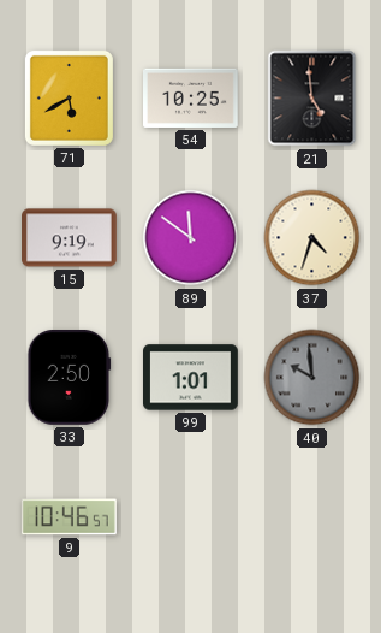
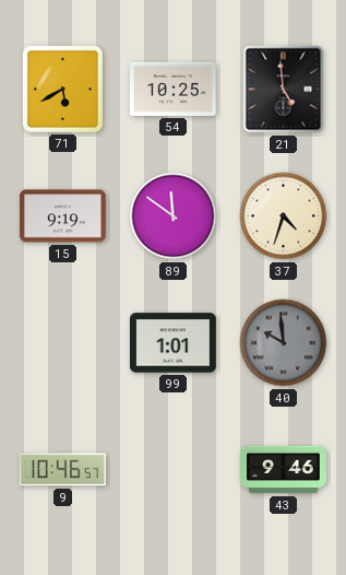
33: 2:50 -> none
43: none -> 9:46
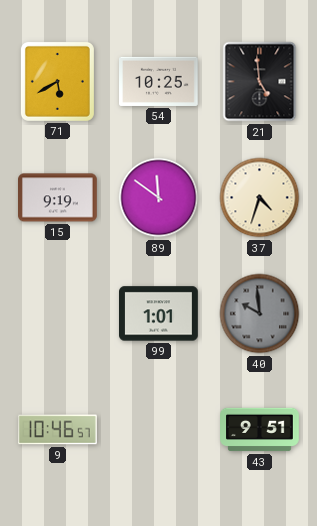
43: 9:46 -> 9:51
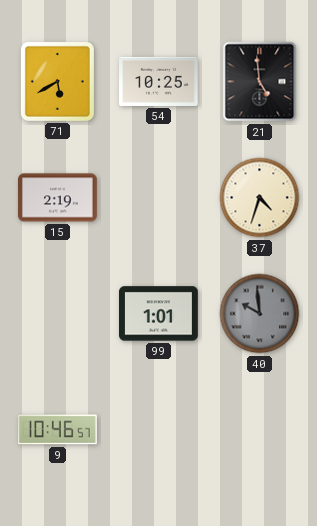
15: 9:19 -> 2:19
89: 11:51 -> none
43: 9:51 -> none
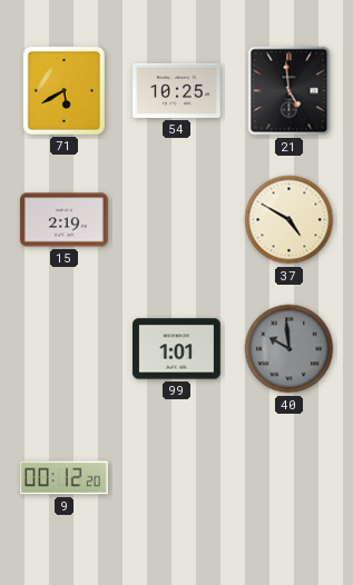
37: 4:33 -> 4:50
9: 10:46 -> 00:12
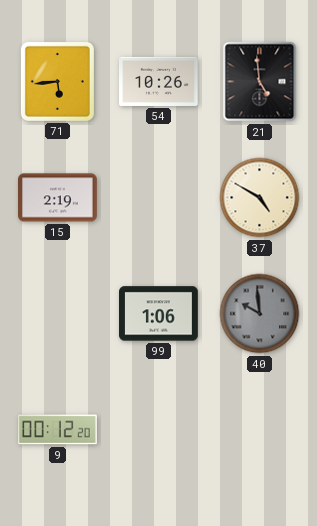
71: 5:40 -> 5:44
54: 10:25 -> 10:26
99: 1:01 -> 1:06
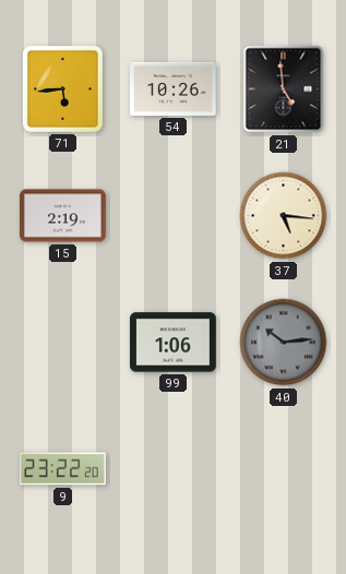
37: 4:50 -> 5:16
40: 9:59 -> 10:14
9: 00:12 -> 23:22
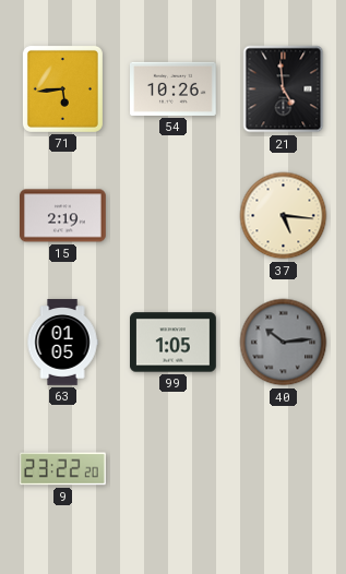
63: none -> 01:05
99: 1:06 -> 1:05
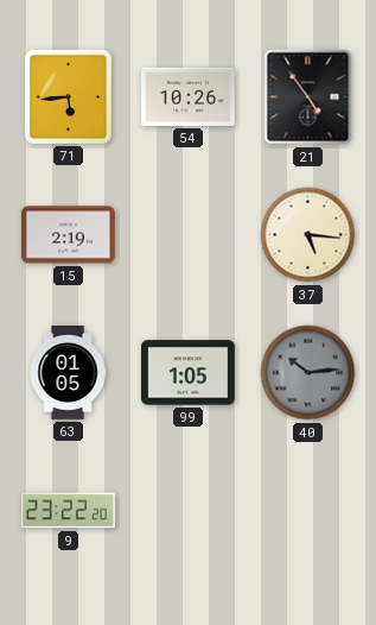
21: 4:59 -> 4:54
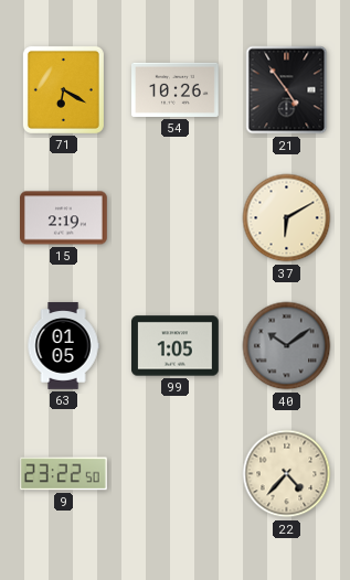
71: 5:44 -> 6:20
37: 5:16 -> 6:10
40: 10:14 -> 10:09
9: 23:22:20 -> 23:22:50
22: none -> 4:37
